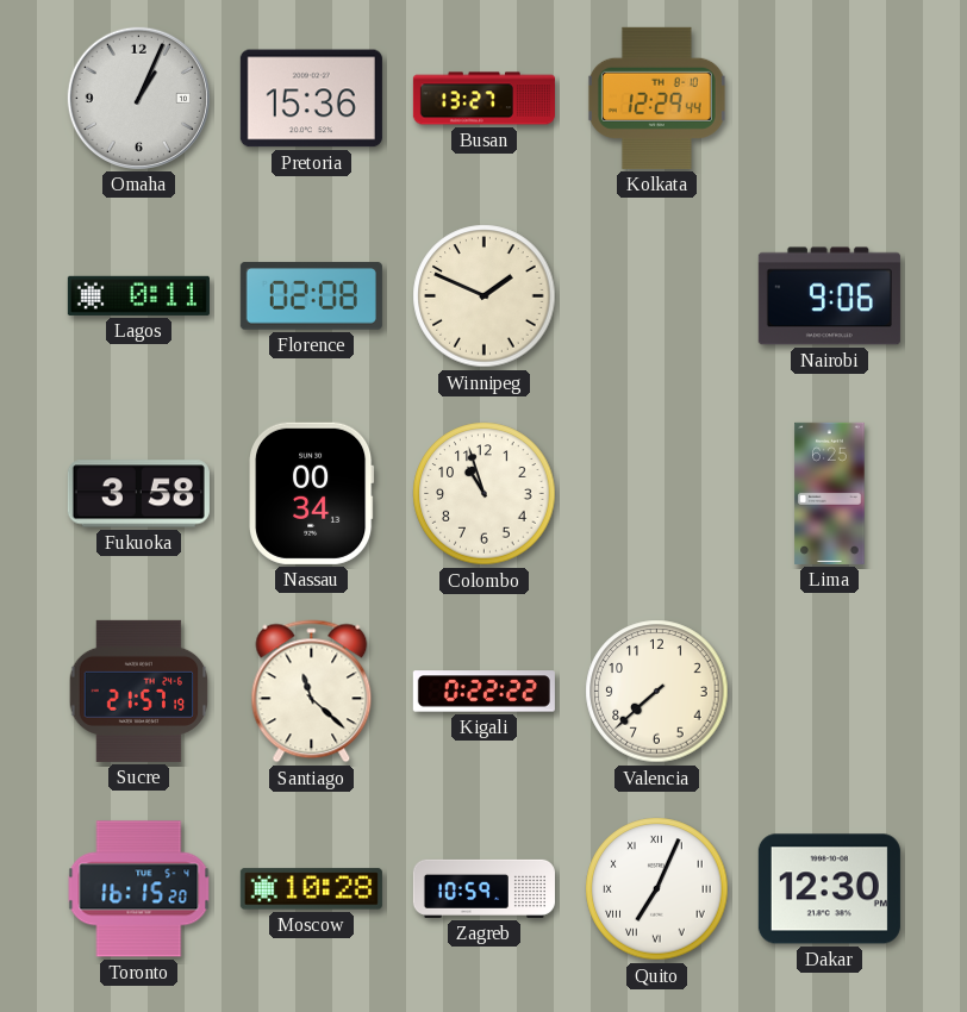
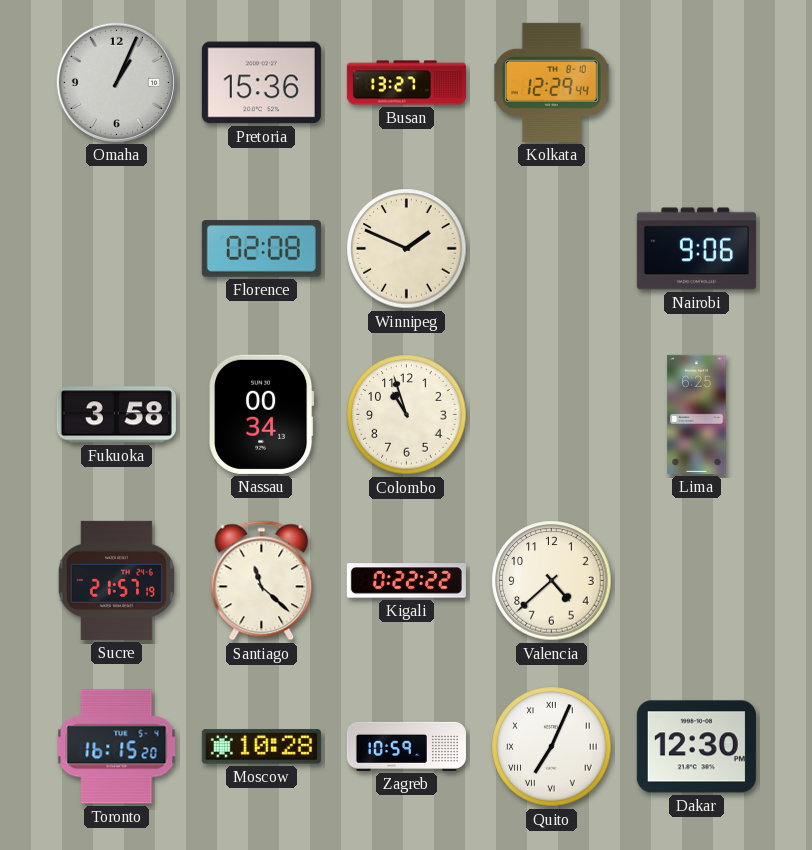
Lagos: 0:11 -> none
Valencia: 7:38 -> 4:38
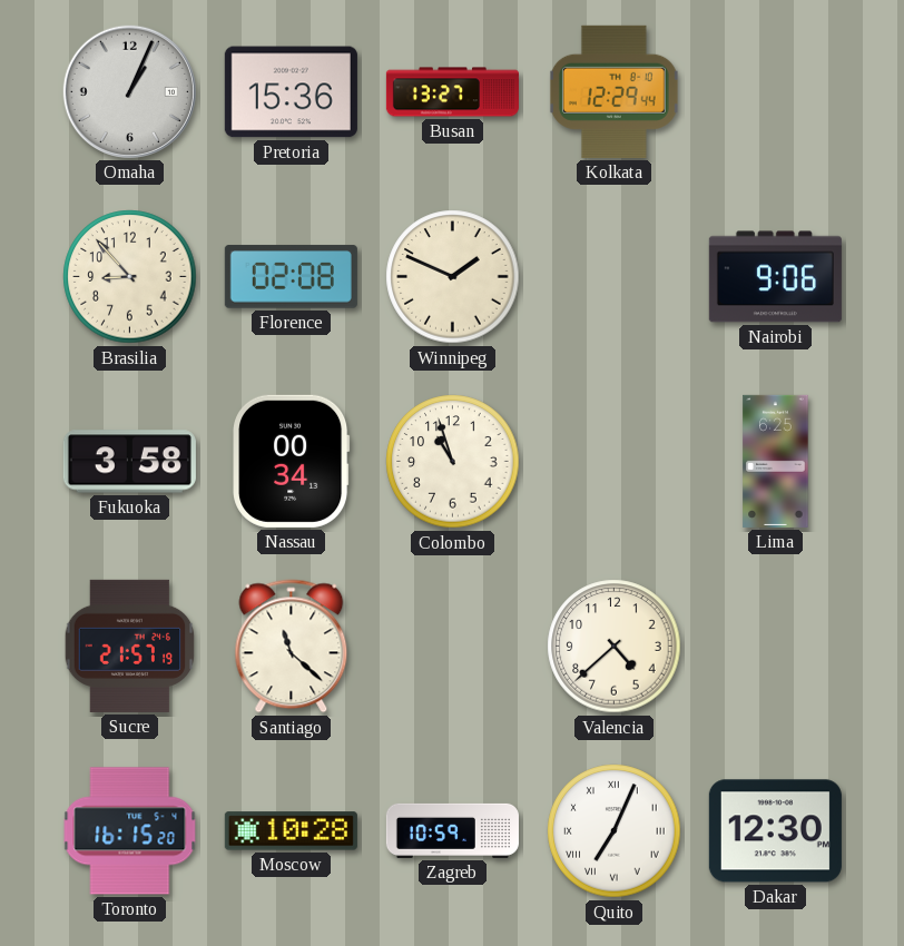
Brasilia: none -> 8:53
Kigali: 0:22 -> none
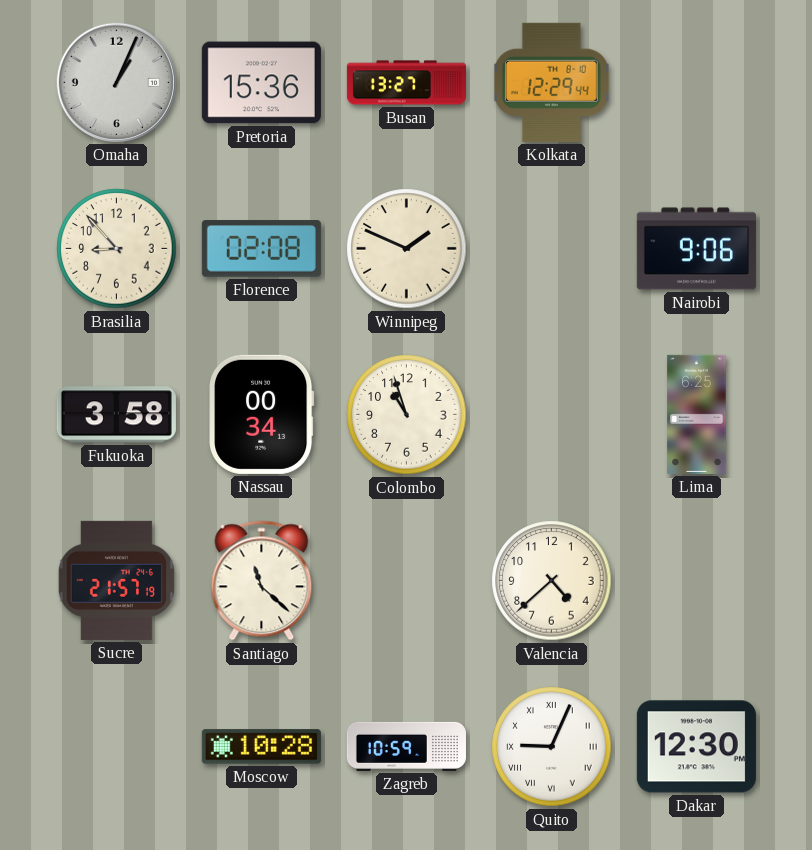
Toronto: 16:15 -> none
Quito: 7:04 -> 9:04
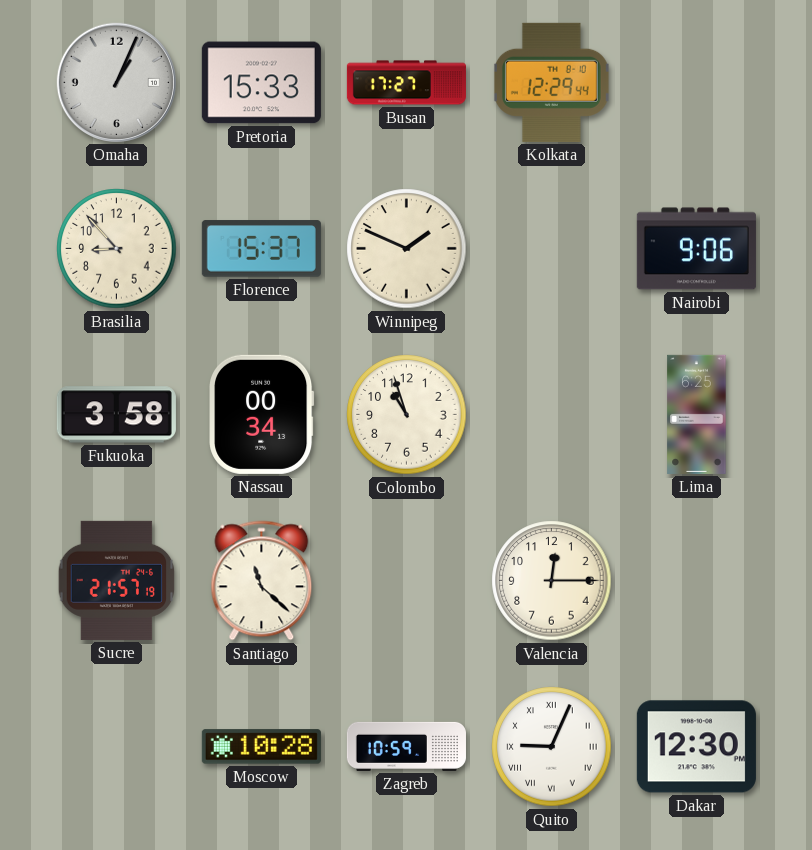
Pretoria: 15:36 -> 15:33
Busan: 13:27 -> 17:27
Florence: 02:08 -> 15:37
Valencia: 4:38 -> 12:15
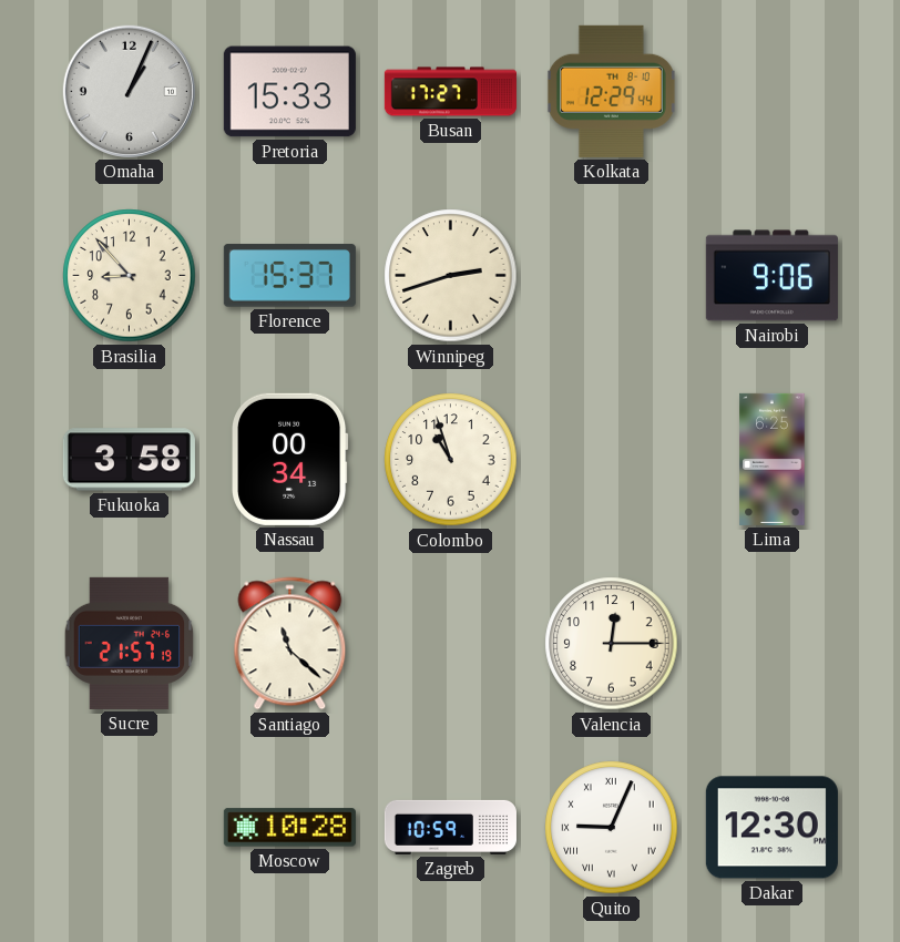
Winnipeg: 1:49 -> 2:42
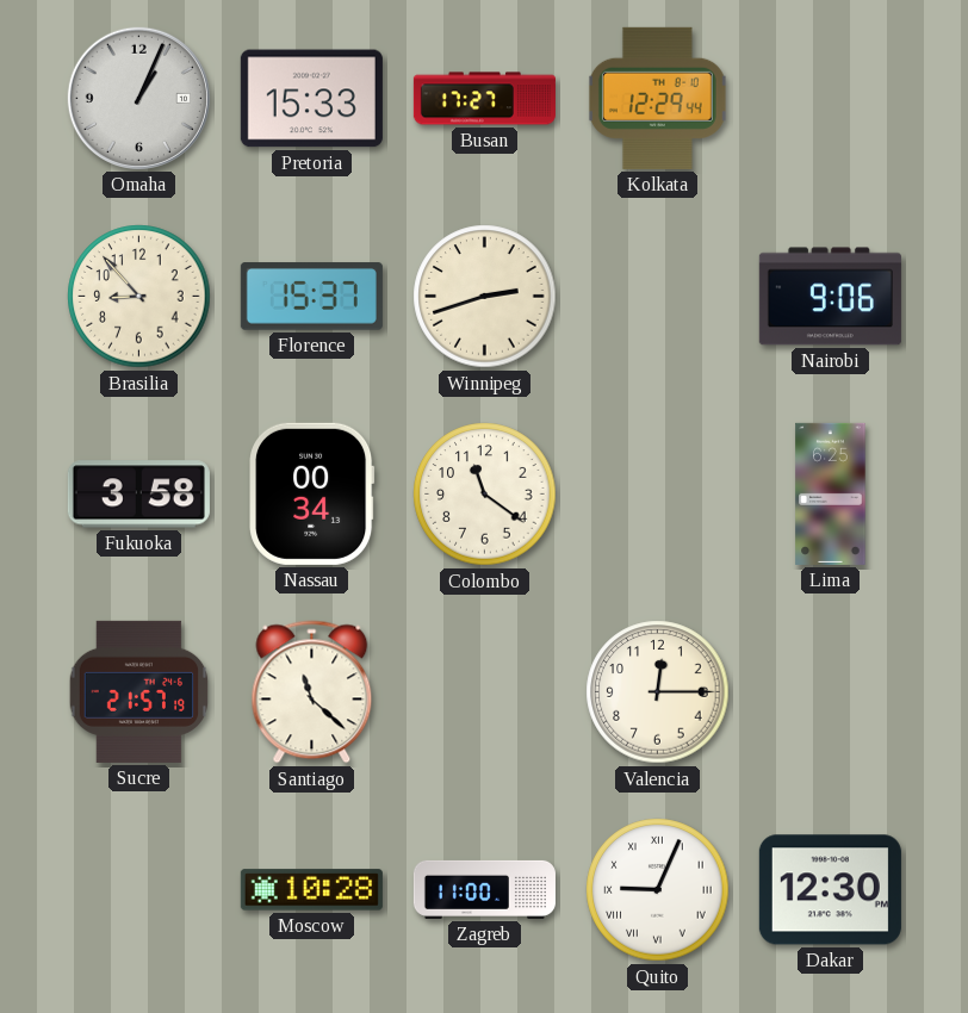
Colombo: 10:57 -> 11:21
Zagreb: 10:59 -> 11:00
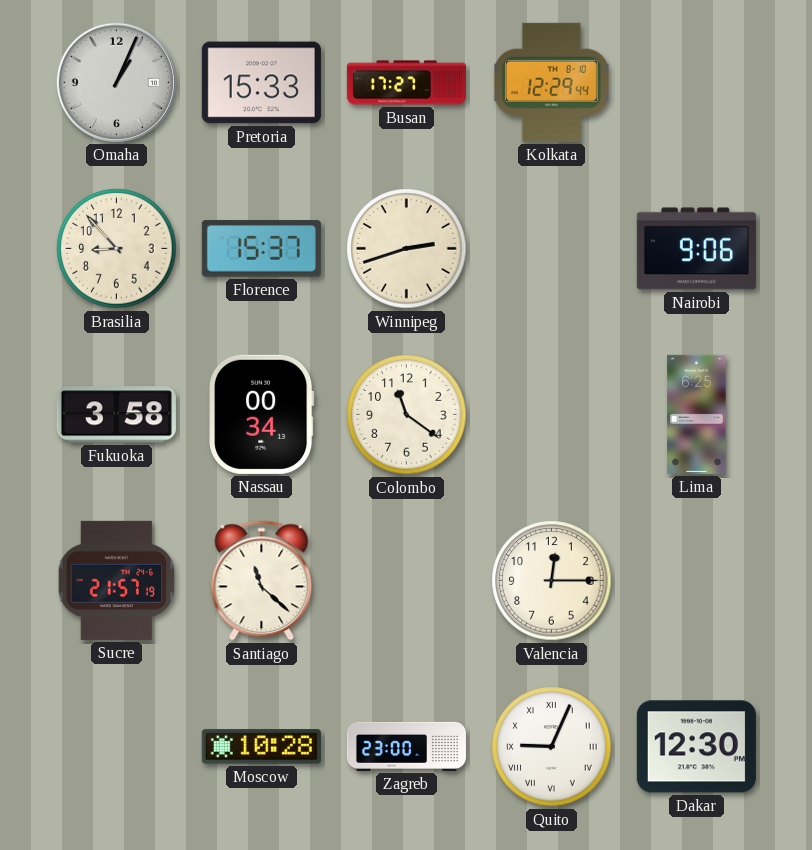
Zagreb: 11:00 -> 23:00
